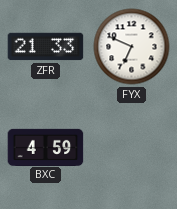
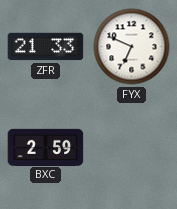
BXC: 4:59 -> 2:59
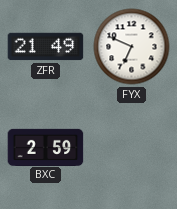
ZFR: 21:33 -> 21:49
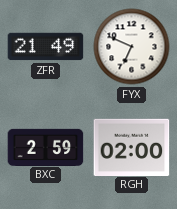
RGH: none -> 02:00
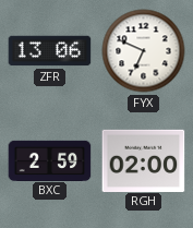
ZFR: 21:49 -> 13:06
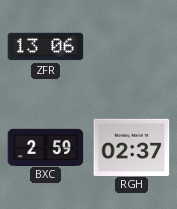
FYX: 6:49 -> none
RGH: 02:00 -> 02:37
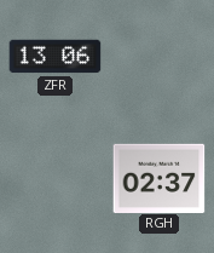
BXC: 2:59 -> none
